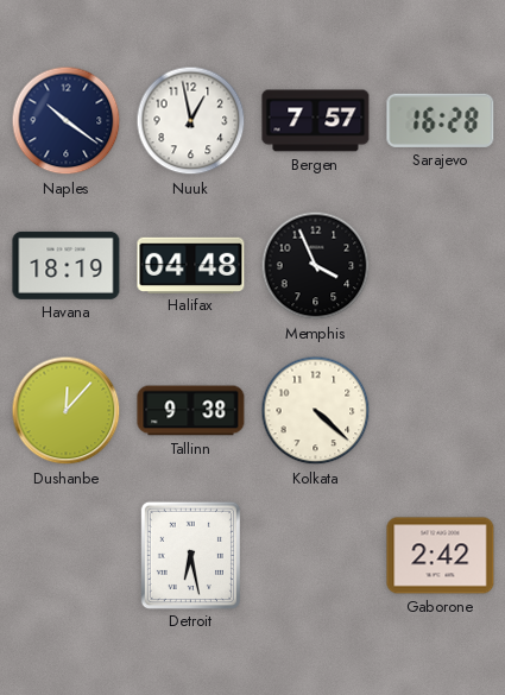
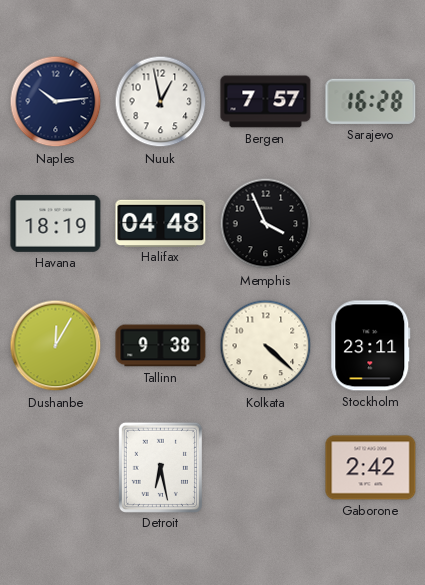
Naples: 10:21 -> 10:14
Dushanbe: 12:07 -> 12:05
Stockholm: none -> 23:11
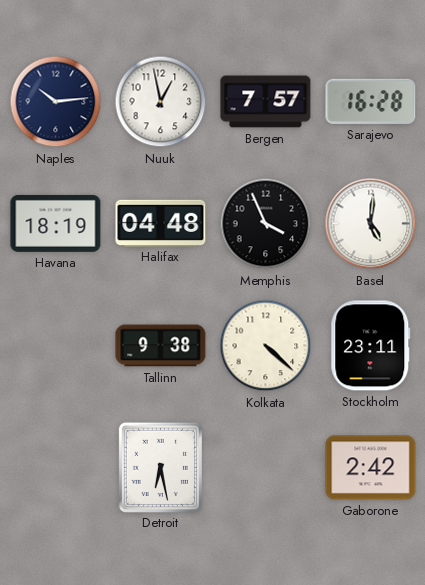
Basel: none -> 5:01
Dushanbe: 12:05 -> none
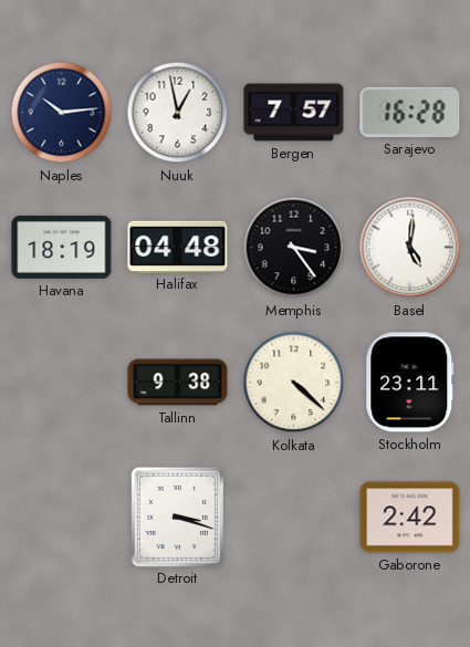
Memphis: 3:56 -> 3:24
Detroit: 6:28 -> 3:18
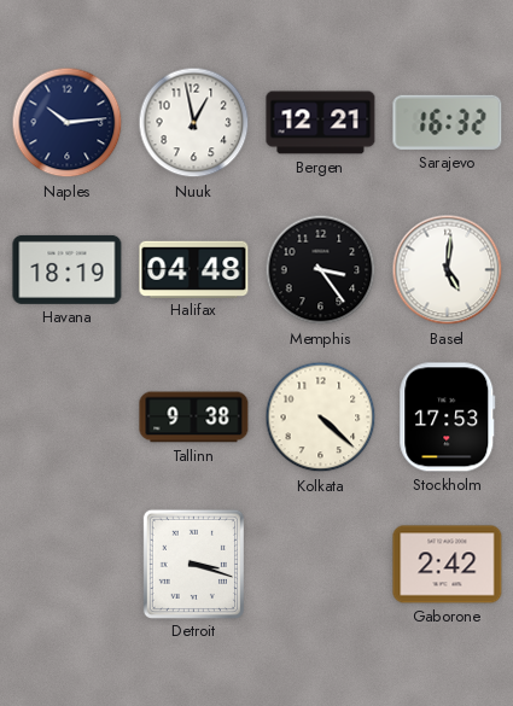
Bergen: 7:57 -> 12:21
Sarajevo: 16:28 -> 16:32
Stockholm: 23:11 -> 17:53
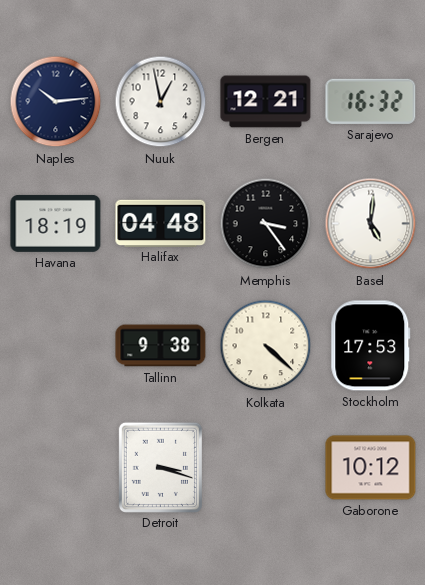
Gaborone: 2:42 -> 10:12
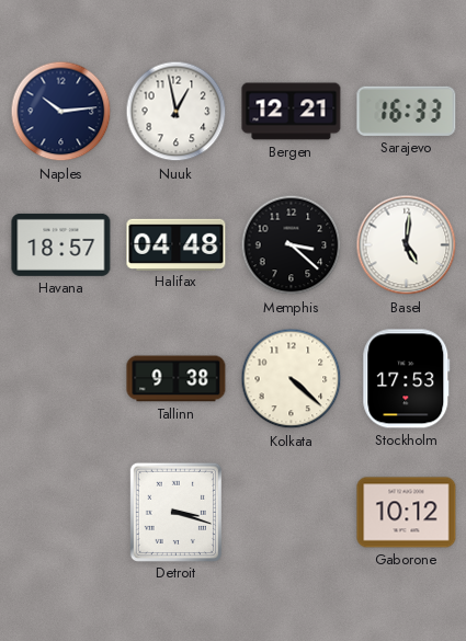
Sarajevo: 16:32 -> 16:33
Havana: 18:19 -> 18:57
Memphis: 3:24 -> 3:22
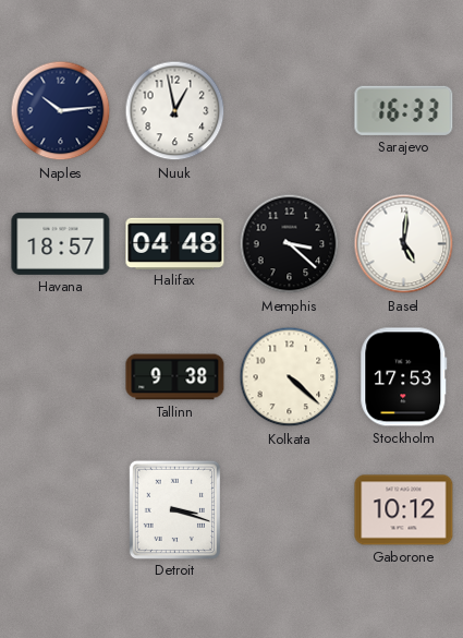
Bergen: 12:21 -> none
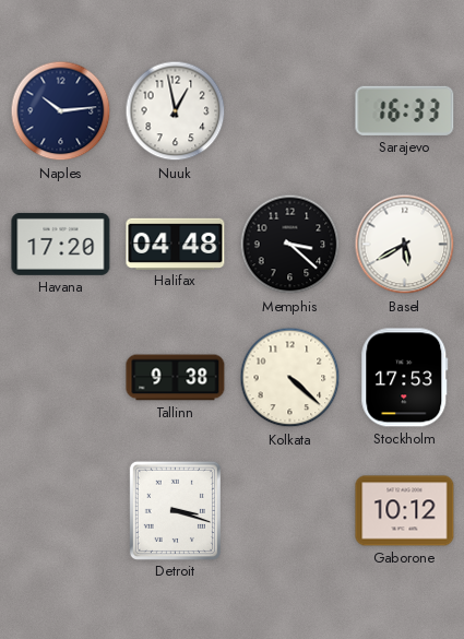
Havana: 18:57 -> 17:20
Basel: 5:01 -> 5:40
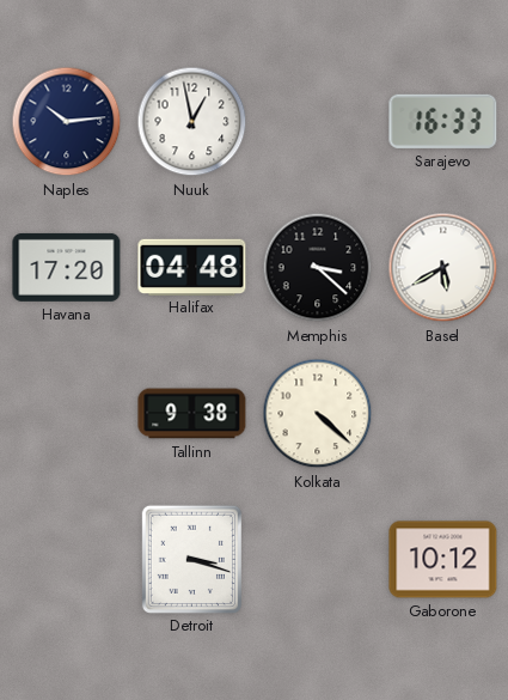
Stockholm: 17:53 -> none
